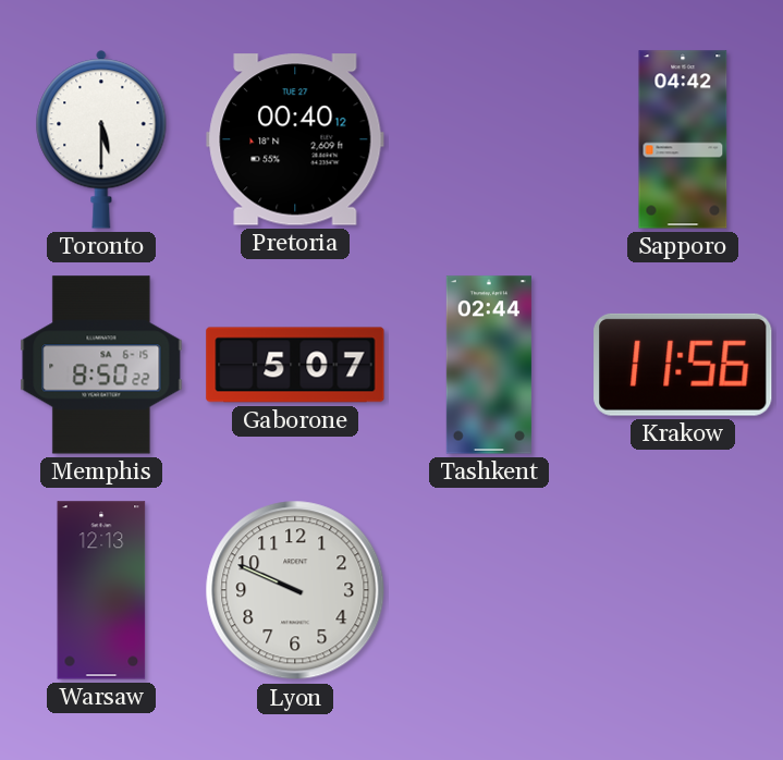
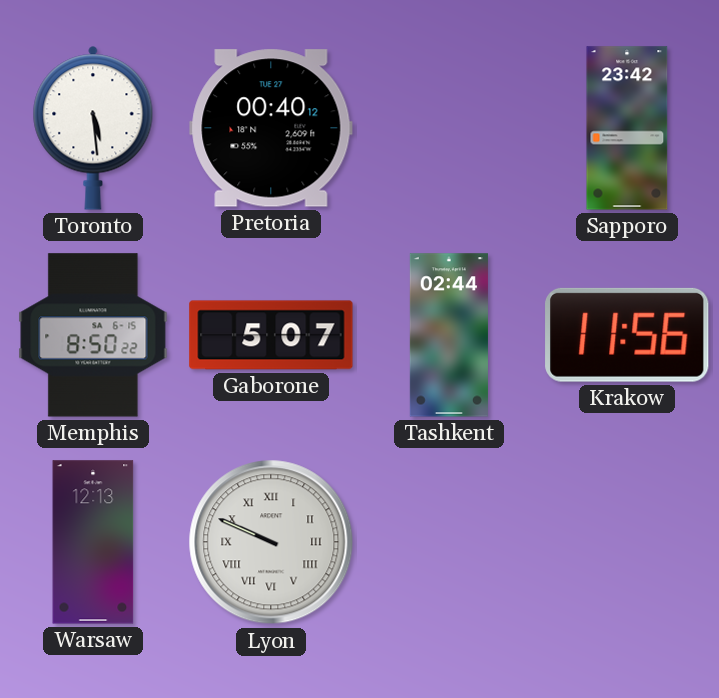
Toronto: 5:30 -> 5:29
Sapporo: 04:42 -> 23:42
Lyon numerals: Arabic -> Roman
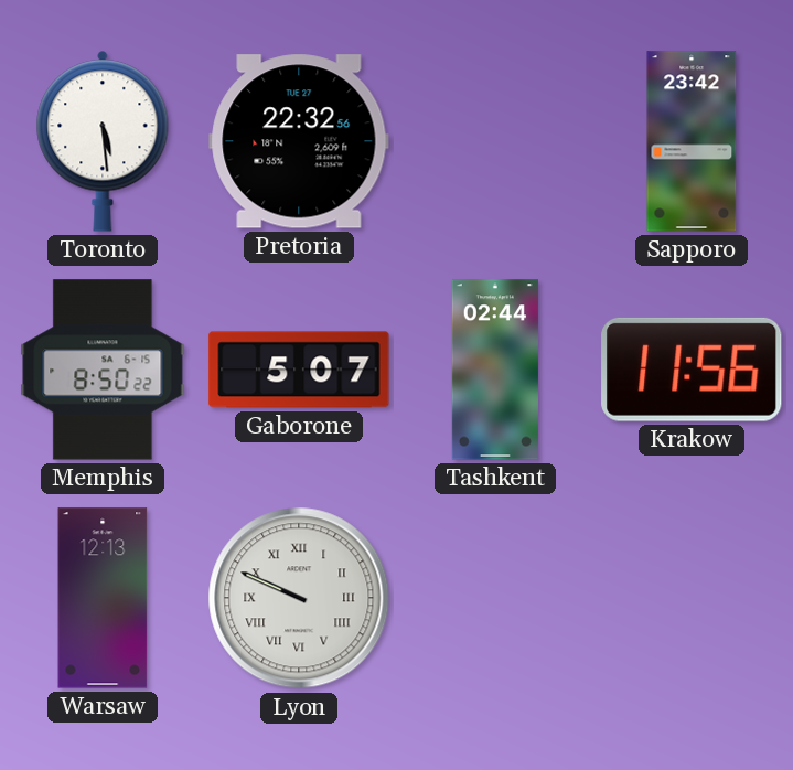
Pretoria: 00:40 -> 22:32
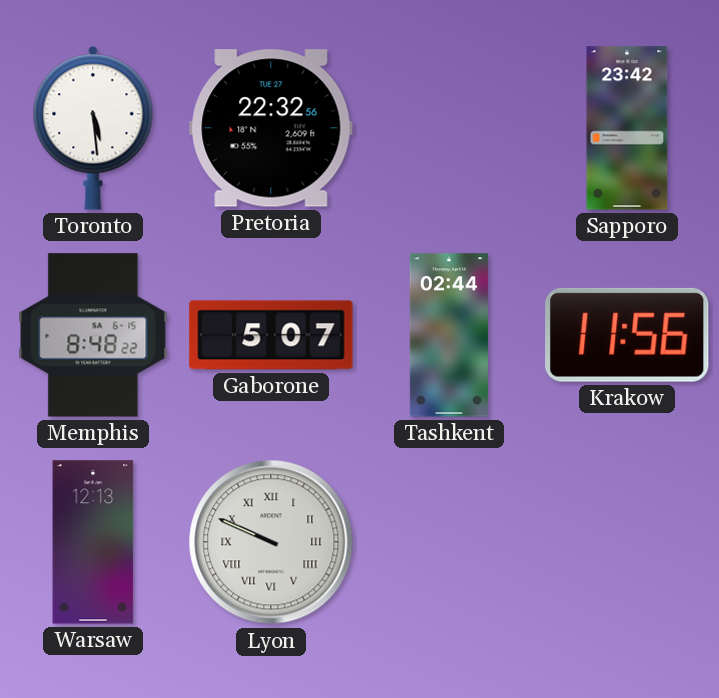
Memphis: 8:50 -> 8:48
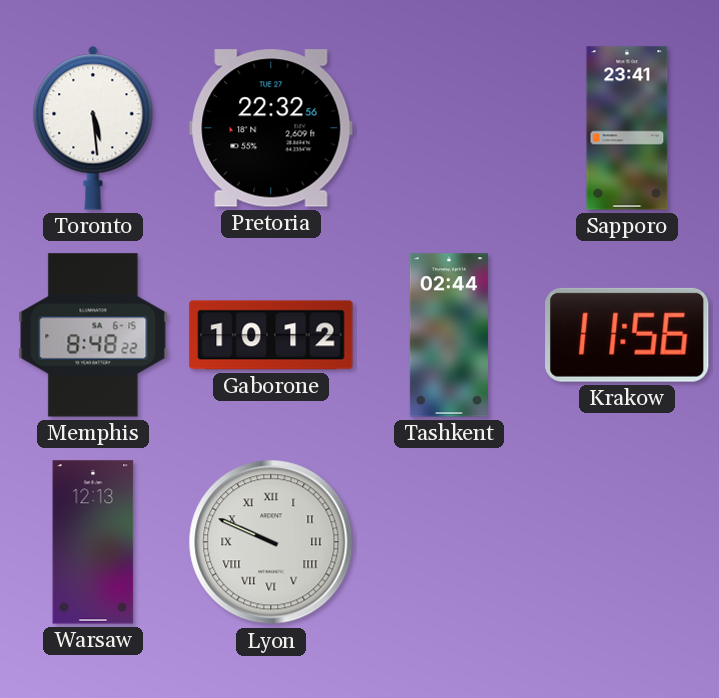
Sapporo: 23:42 -> 23:41
Gaborone: 5:07 -> 10:12
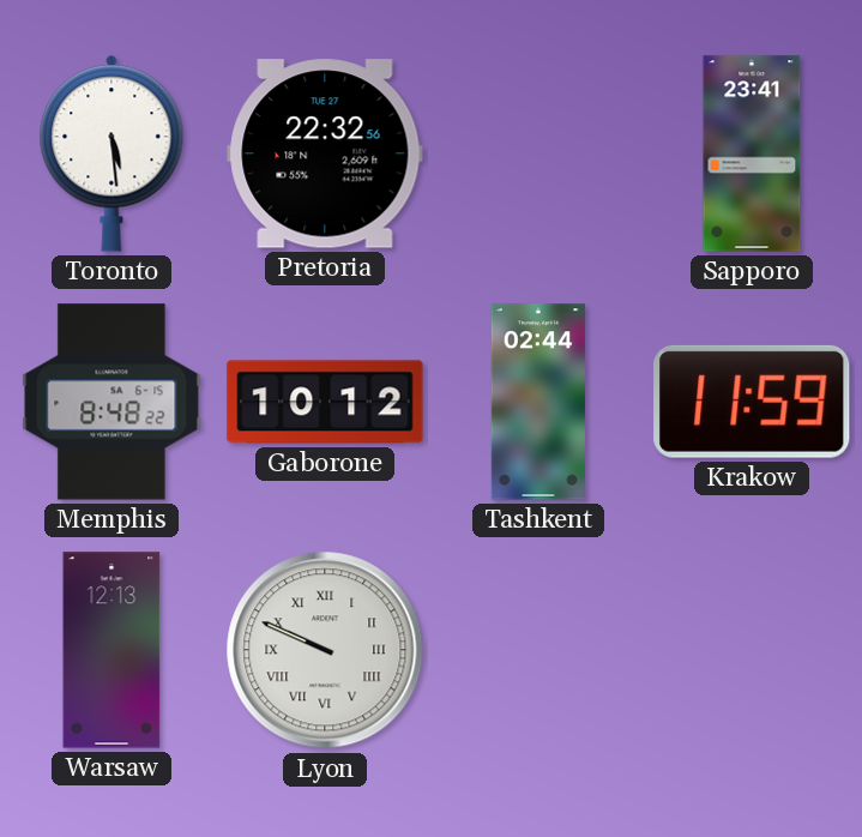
Krakow: 11:56 -> 11:59
